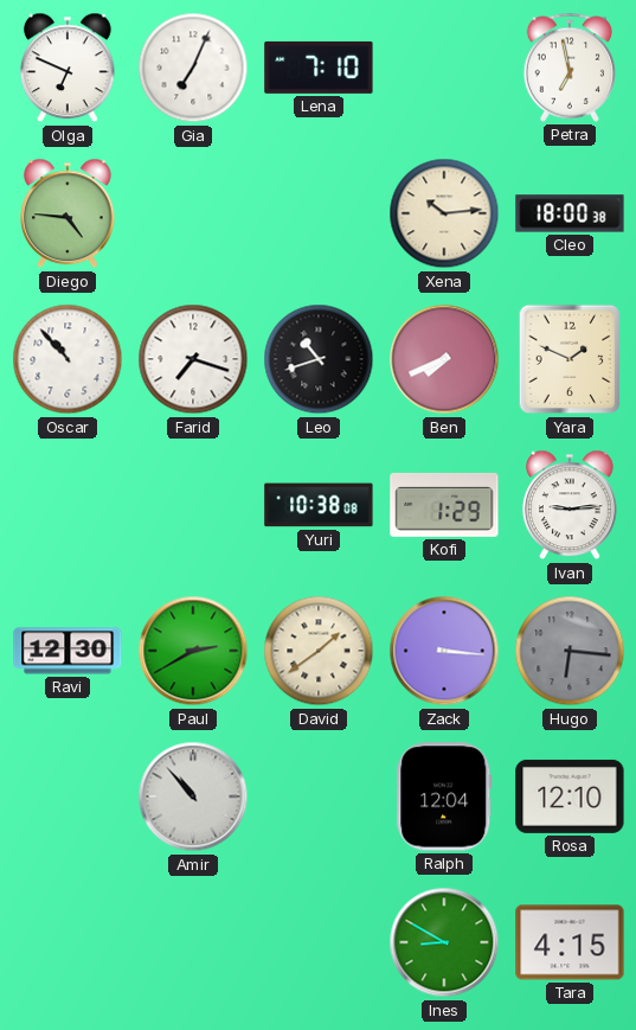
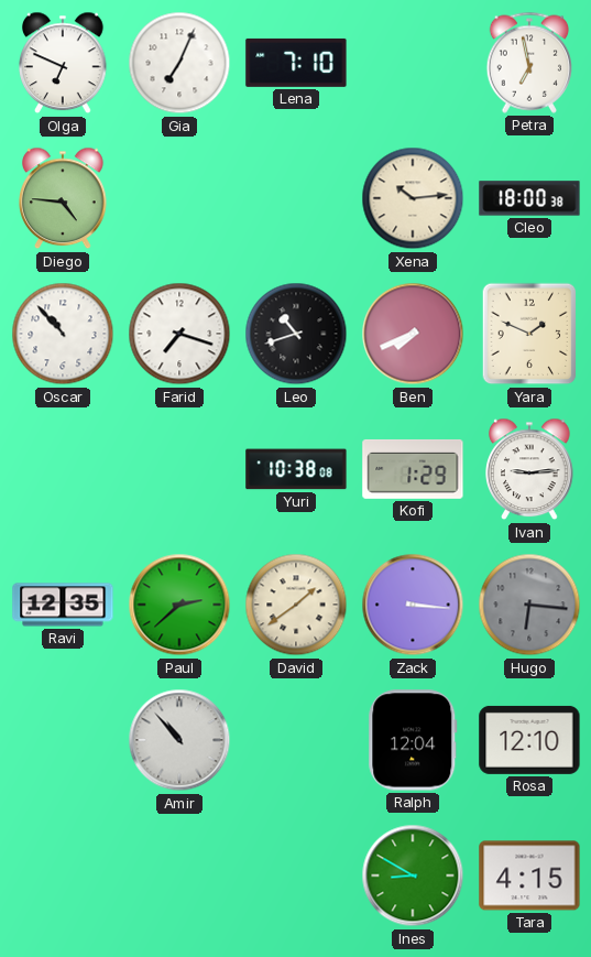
Ravi: 12:30 -> 12:35
Paul: 2:40 -> 2:38
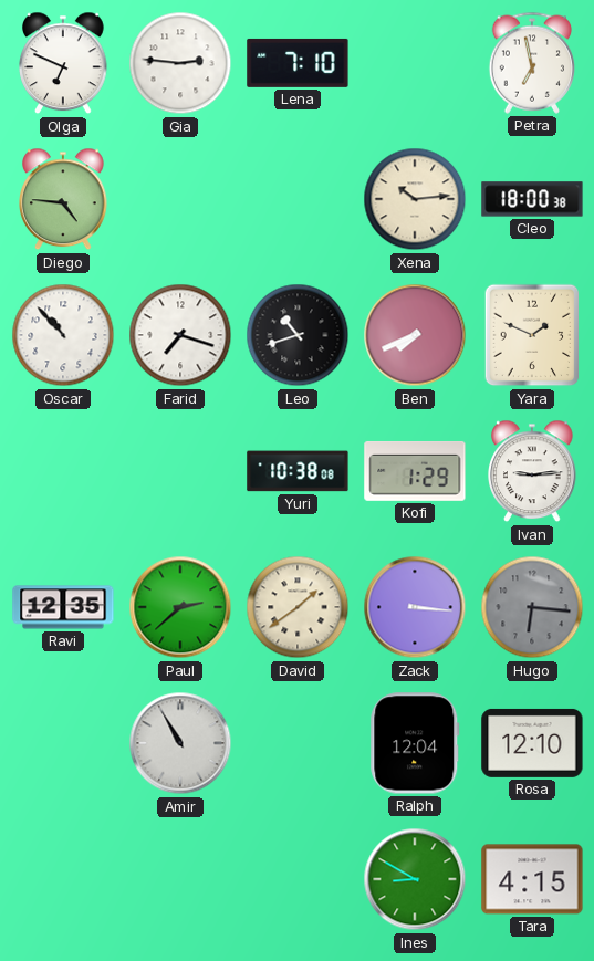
Gia: 7:04 -> 2:46
Amir: 10:53 -> 10:55
